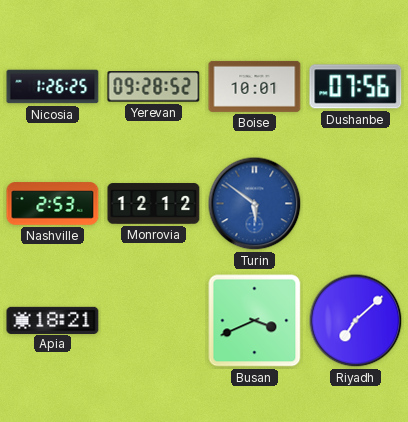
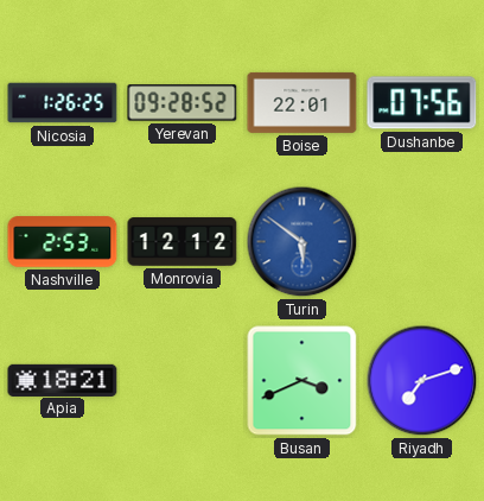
Boise: 10:01 -> 22:01
Riyadh: 7:08 -> 7:12
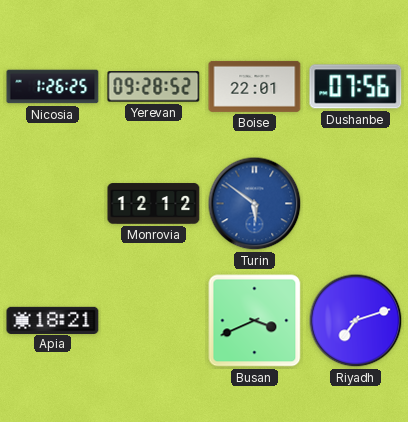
Nashville: 2:53 -> none
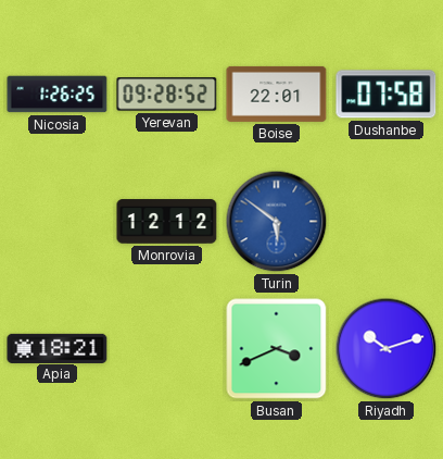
Dushanbe: 07:56 -> 07:58
Riyadh: 7:12 -> 10:12
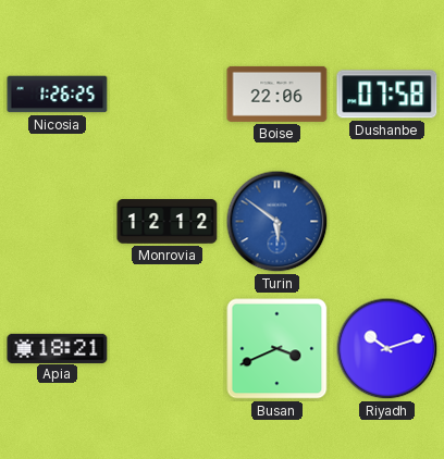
Yerevan: 09:28 -> none
Boise: 22:01 -> 22:06
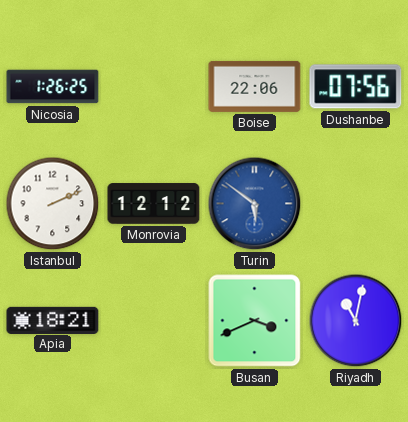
Dushanbe: 07:58 -> 07:56
Istanbul: none -> 2:11
Riyadh: 10:12 -> 11:02
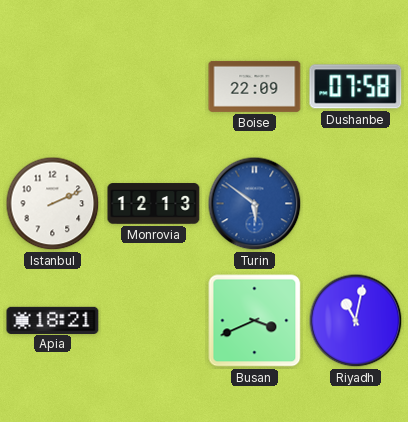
Nicosia: 1:26 -> none
Boise: 22:06 -> 22:09
Dushanbe: 07:56 -> 07:58
Monrovia: 12:12 -> 12:13
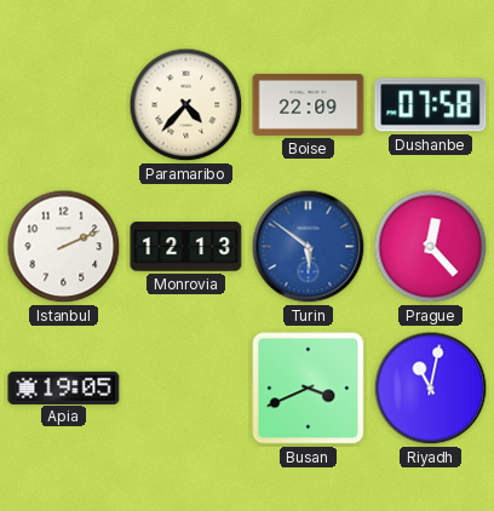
Paramaribo: none -> 4:37
Prague: none -> 12:23
Apia: 18:21 -> 19:05
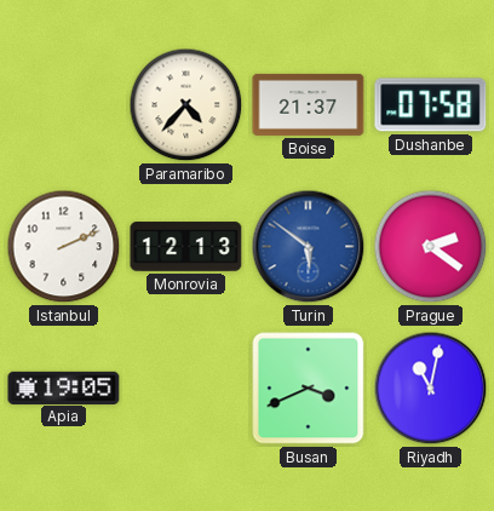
Boise: 22:09 -> 21:37
Prague: 12:23 -> 2:21
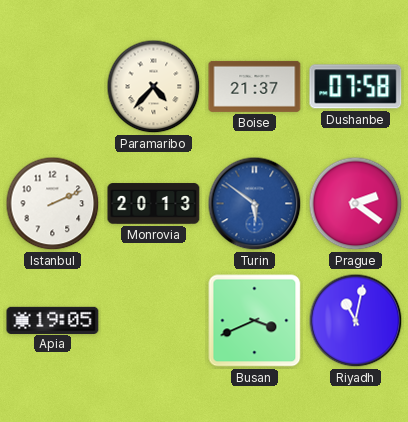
Monrovia: 12:13 -> 20:13
